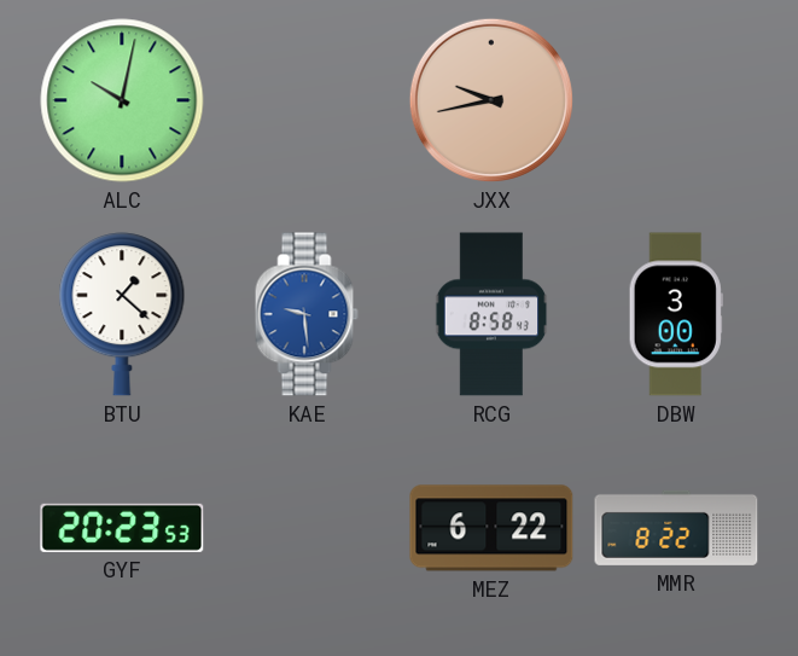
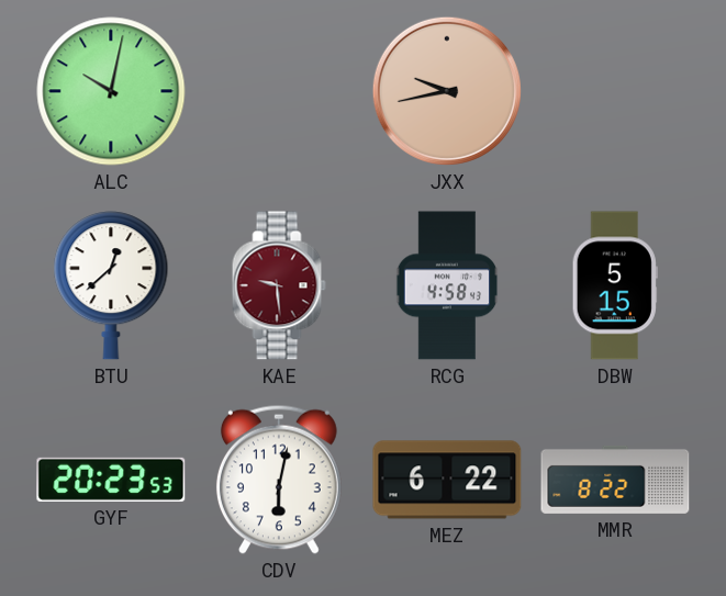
BTU: 1:22 -> 12:38
KAE dial: blue -> burgundy
RCG: 8:58 -> 4:58
DBW: 3:00 -> 5:15
CDV: none -> 6:02
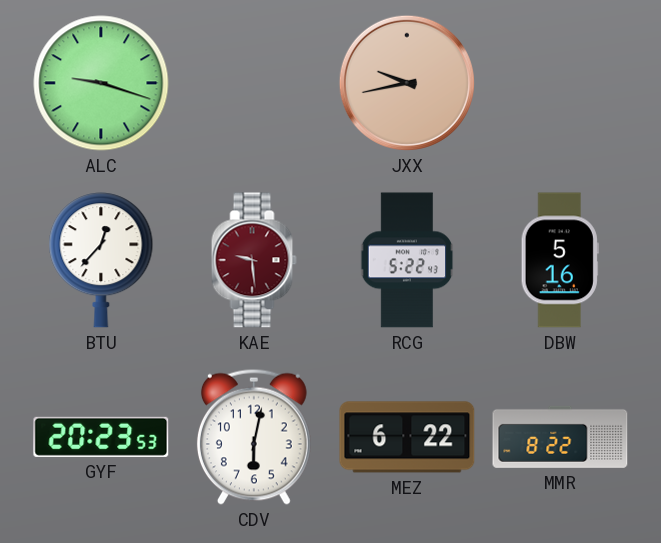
ALC: 10:02 -> 9:18
BTU: 12:38 -> 12:37
RCG: 4:58 -> 5:22
DBW: 5:15 -> 5:16
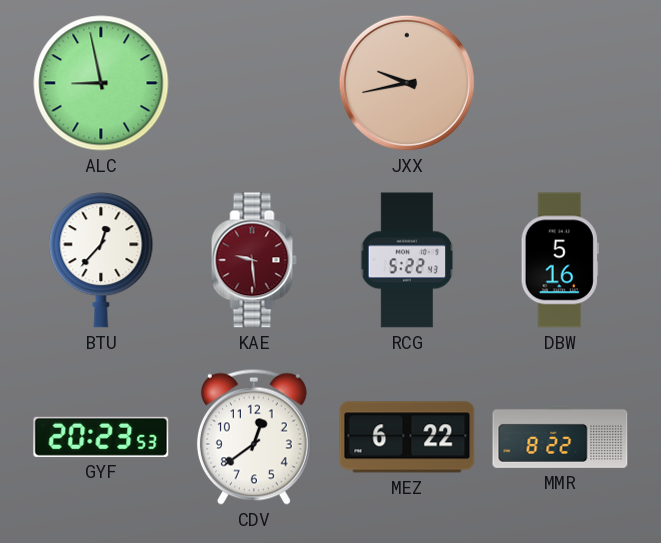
ALC: 9:18 -> 8:58
CDV: 6:02 -> 12:39
